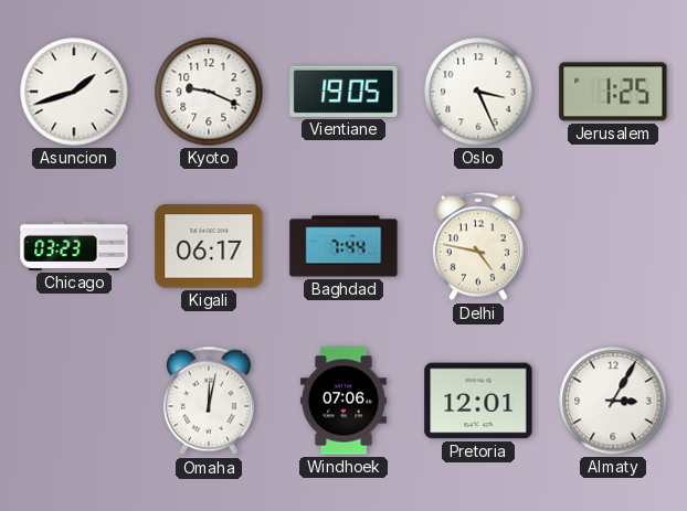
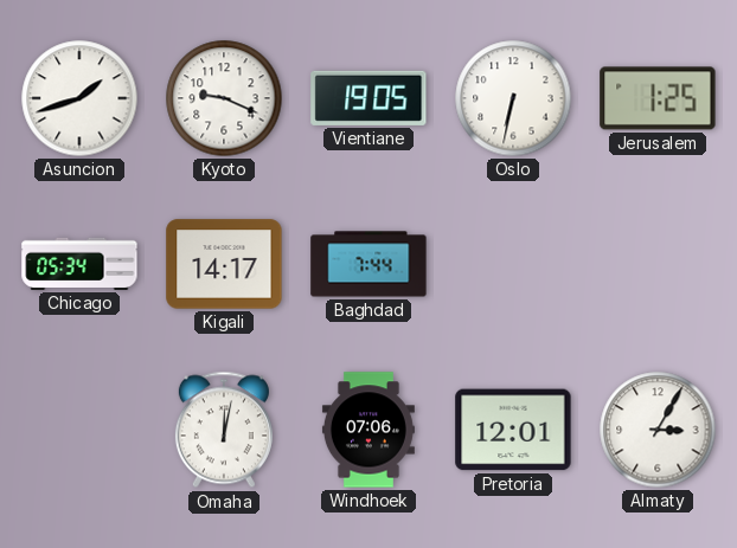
Oslo: 3:26 -> 6:32
Chicago: 03:23 -> 05:34
Kigali: 06:17 -> 14:17
Delhi: 4:47 -> none
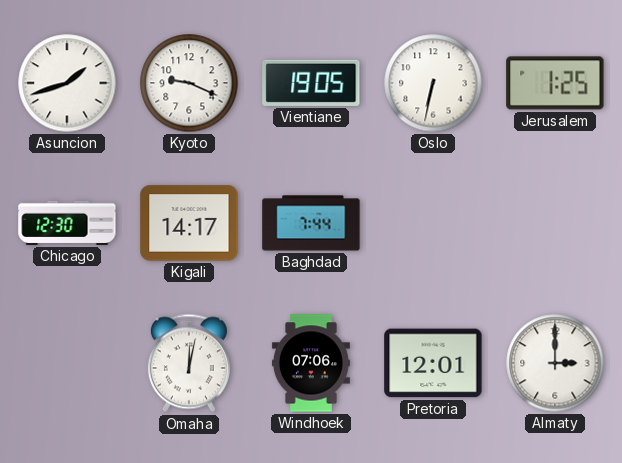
Chicago: 05:34 -> 12:30
Almaty: 3:05 -> 3:00
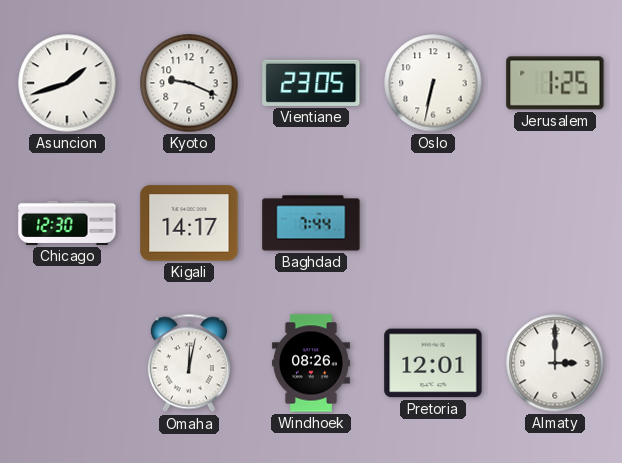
Vientiane: 19:05 -> 23:05
Windhoek: 07:06 -> 08:26
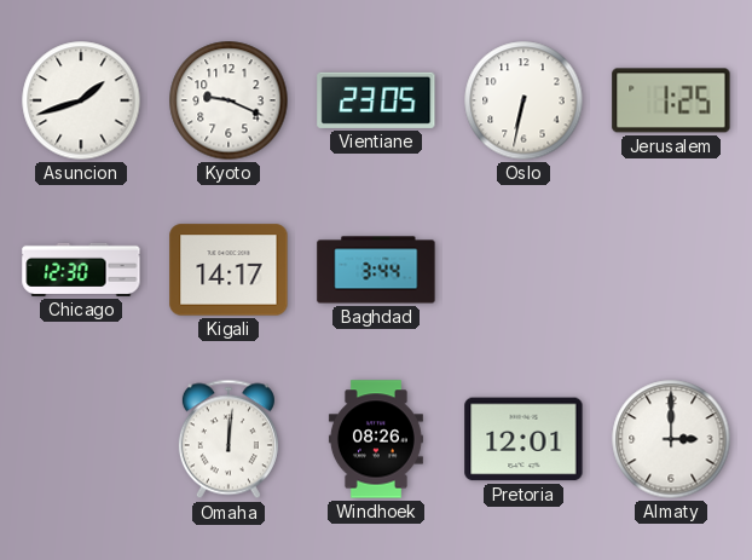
Baghdad: 7:44 -> 3:44
Omaha: 12:02 -> 12:01
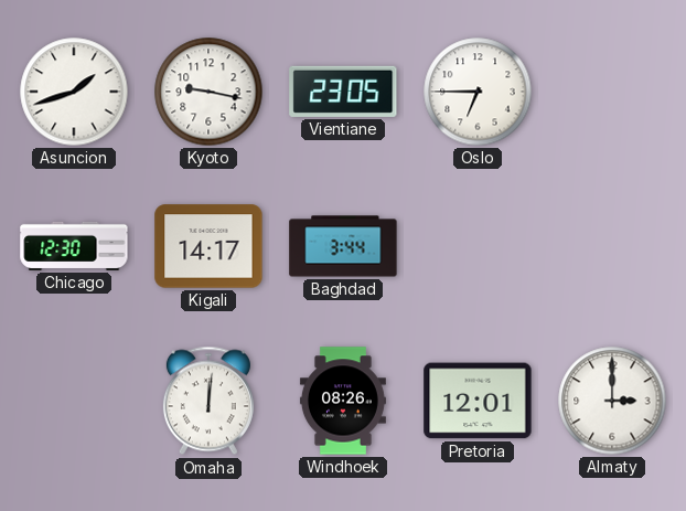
Kyoto: 9:19 -> 9:17
Oslo: 6:32 -> 6:45
Jerusalem: 1:25 -> none
